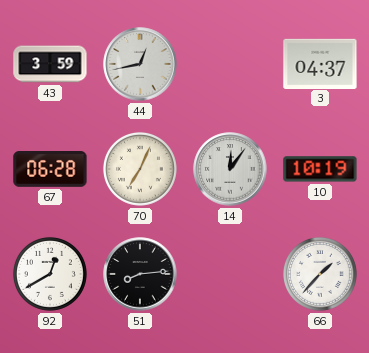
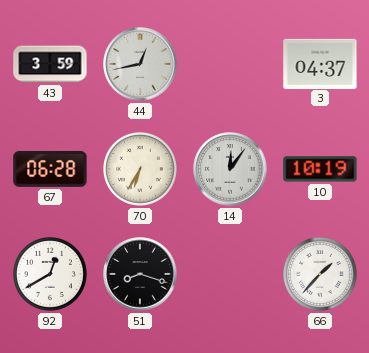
70: 7:04 -> 6:35
51: 8:14 -> 8:18
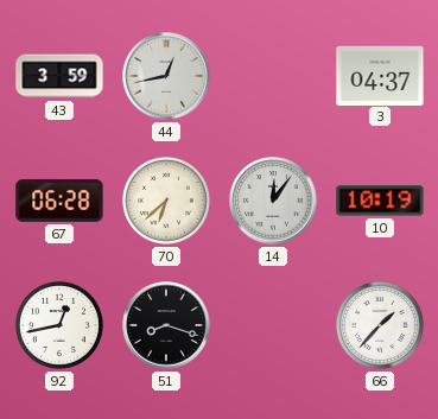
70: 6:35 -> 6:38
92: 12:40 -> 12:43
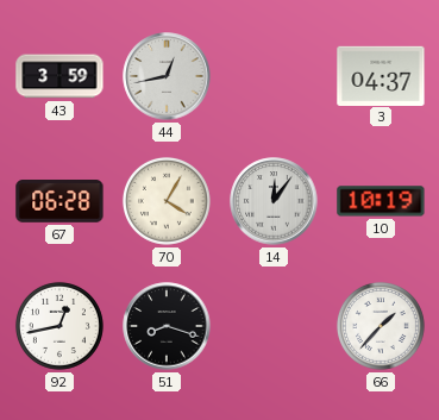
70: 6:38 -> 4:05
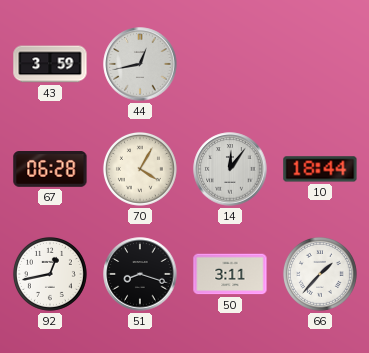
3: 04:37 -> none
10: 10:19 -> 18:44
50: none -> 3:11
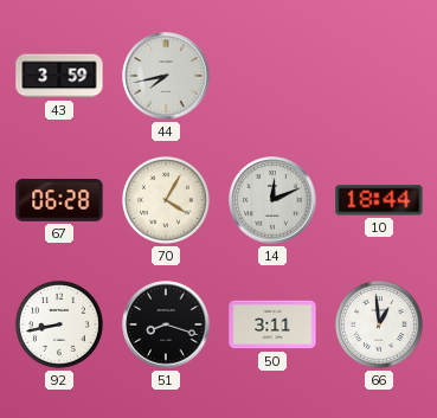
44: 12:43 -> 7:43
14: 12:06 -> 12:11
92: 12:43 -> 8:43
66: 1:37 -> 12:59
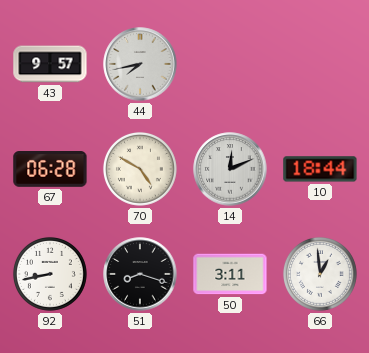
43: 3:59 -> 9:57
70: 4:05 -> 4:50
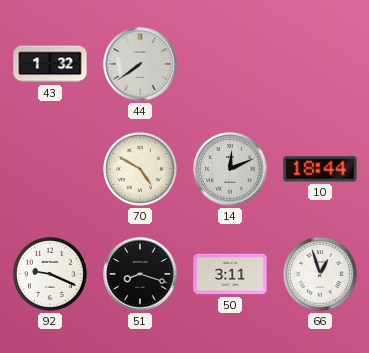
43: 9:57 -> 1:32
44: 7:43 -> 7:39
67: 06:28 -> none
92: 8:43 -> 9:19
66: 12:59 -> 12:57
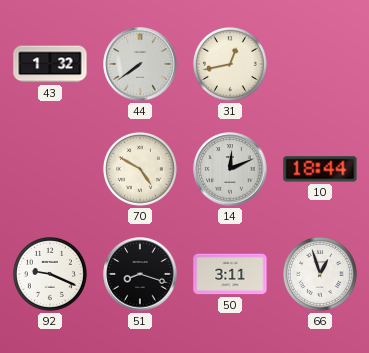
31: none -> 12:43
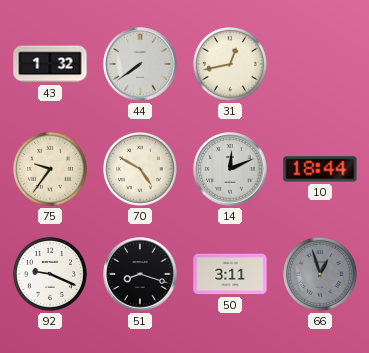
75: none -> 9:36
66 dial: white -> grey
